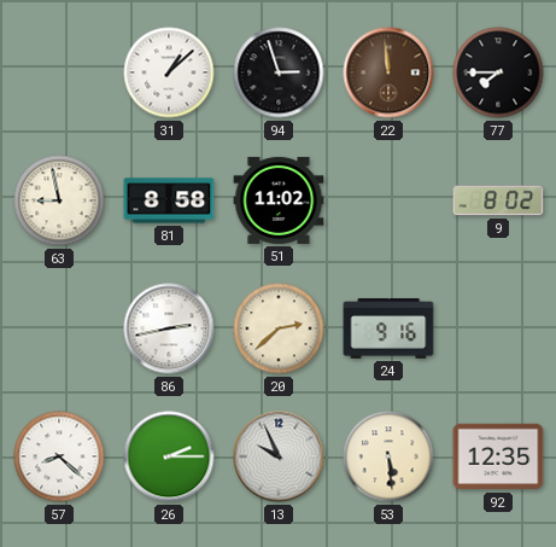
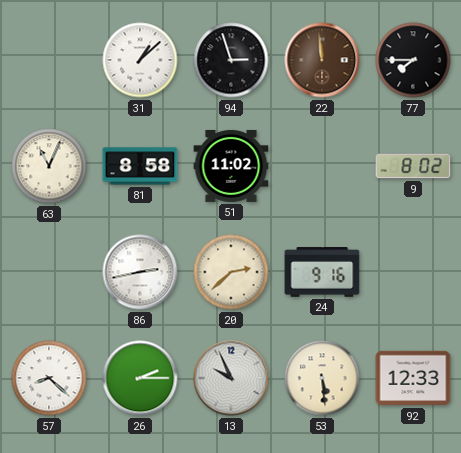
63: 8:58 -> 11:04
92: 12:35 -> 12:33
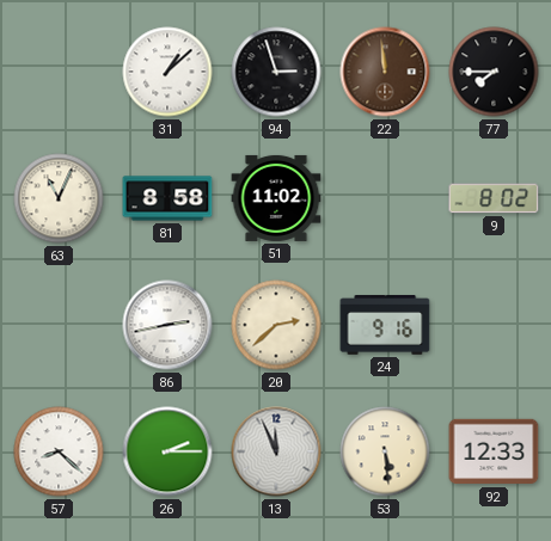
13: 9:56 -> 11:56
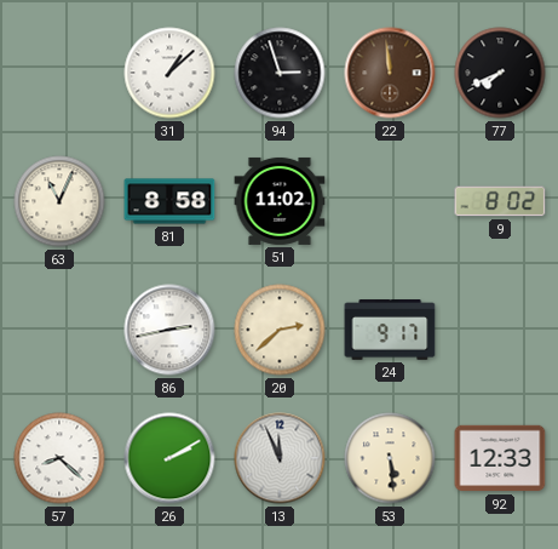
77: 7:45 -> 7:41
24: 9:16 -> 9:17
26: 2:15 -> 2:10
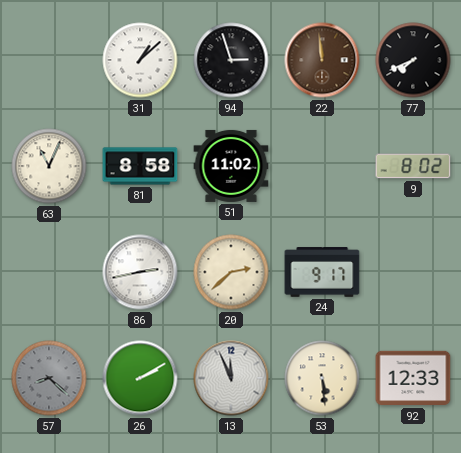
57 dial: white -> grey
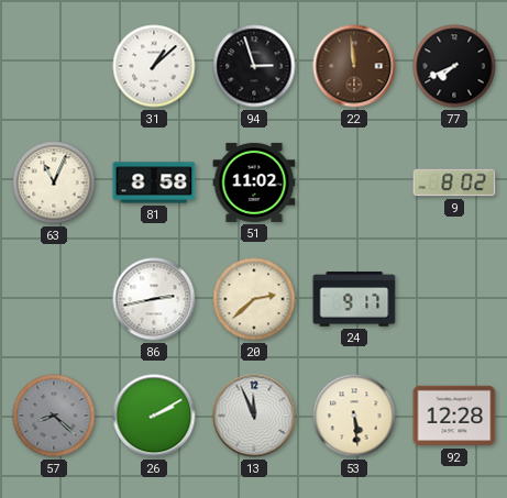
92: 12:33 -> 12:28
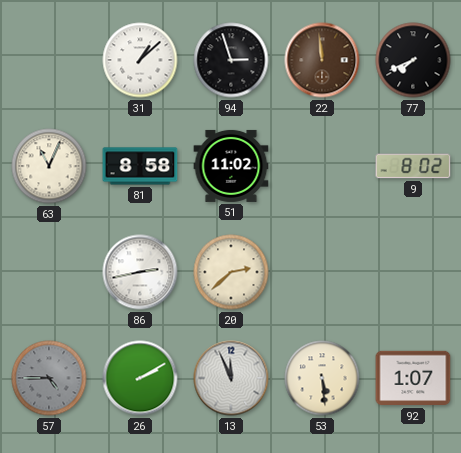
24: 9:17 -> none
57: 8:22 -> 4:45
92: 12:28 -> 1:07
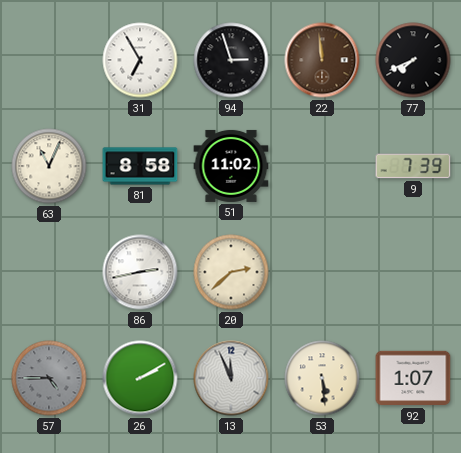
31: 1:08 -> 6:55
9: 8:02 -> 7:39
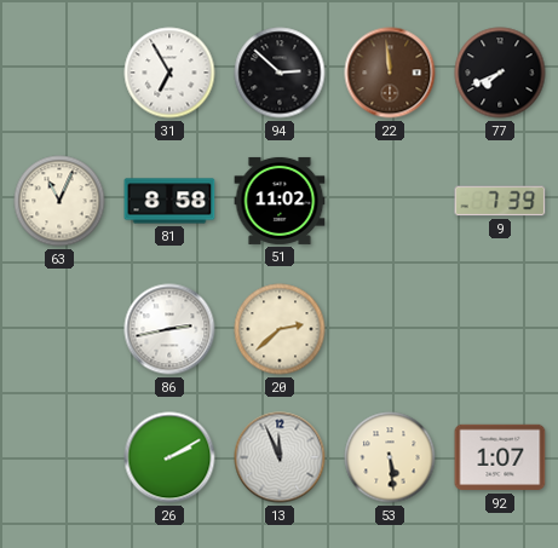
94: 2:57 -> 2:52
57: 4:45 -> none
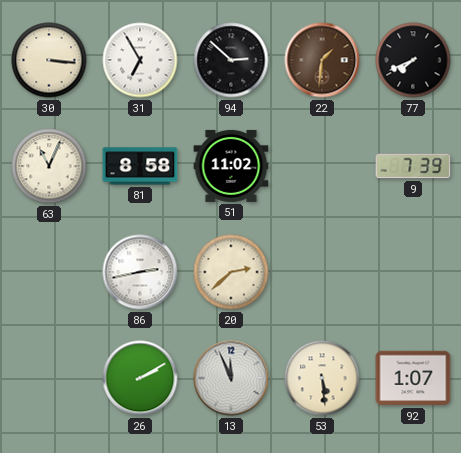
30: none -> 3:16
22: 11:59 -> 1:31
